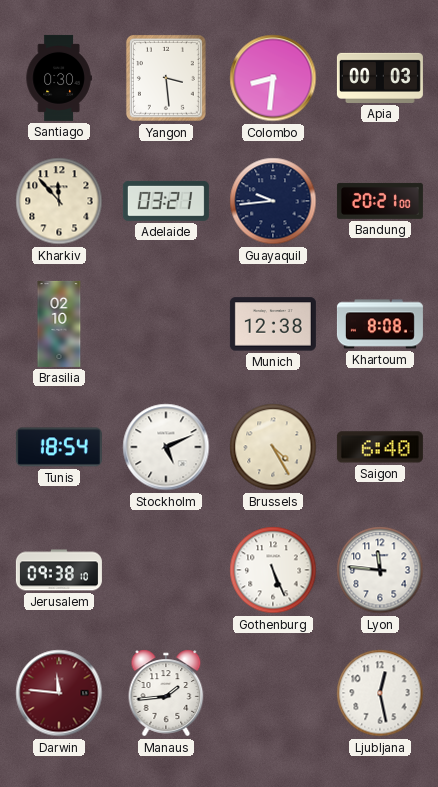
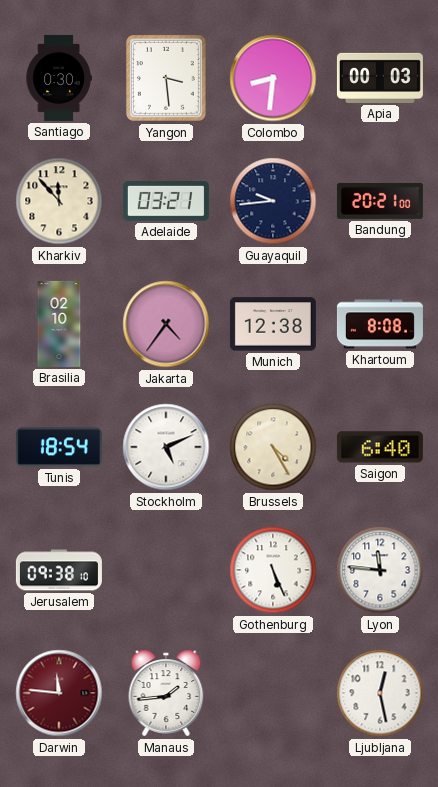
Jakarta: none -> 4:36
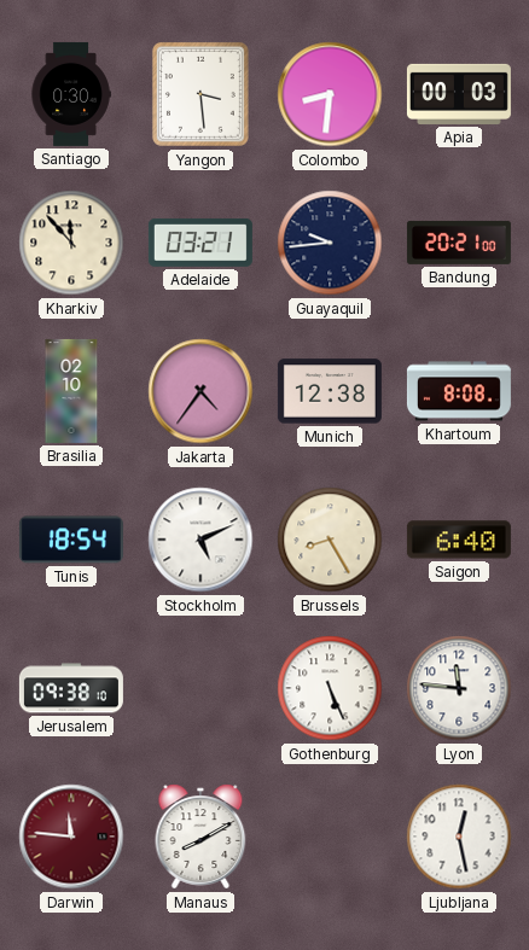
Brussels: 4:25 -> 8:25
Manaus: 1:44 -> 8:10
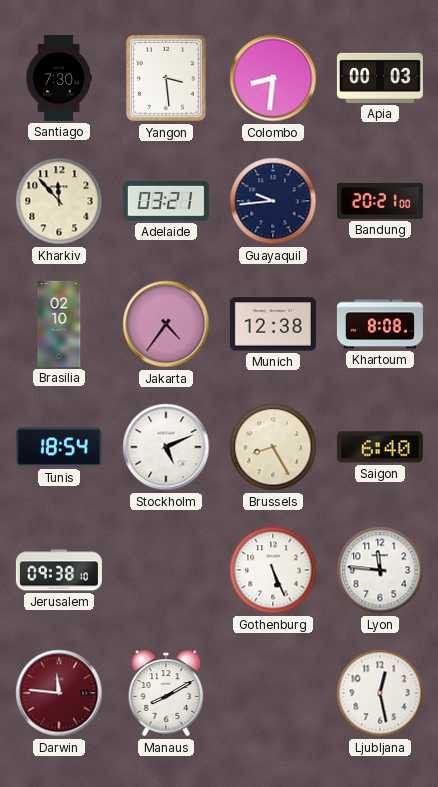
Santiago: 0:30 -> 7:30
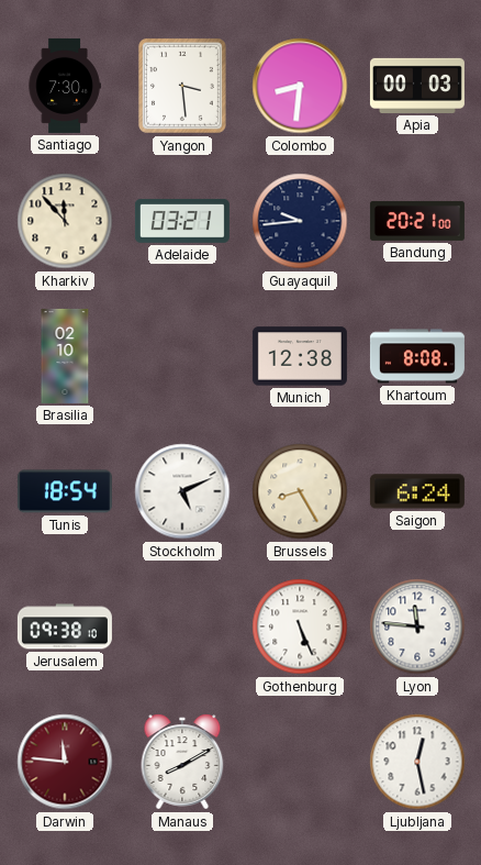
Jakarta: 4:36 -> none
Saigon: 6:40 -> 6:24
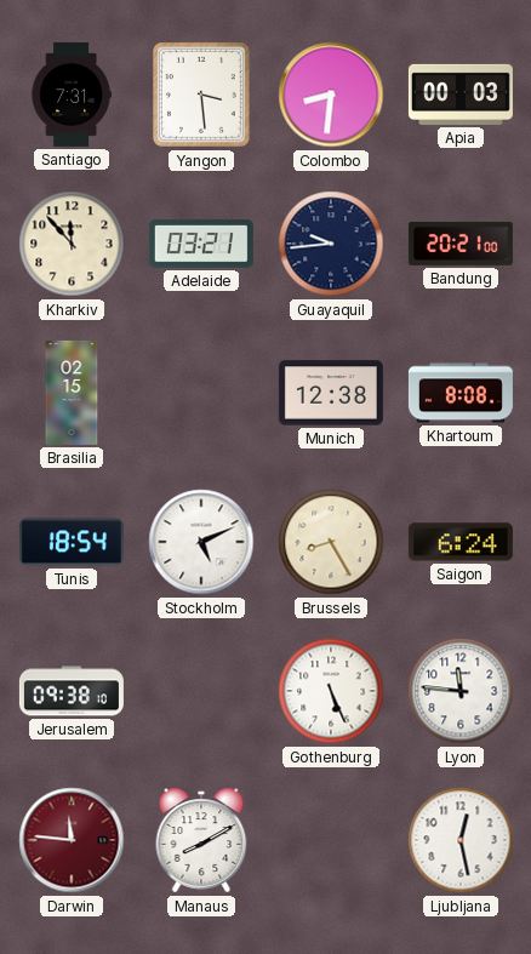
Santiago: 7:30 -> 7:31
Brasilia: 02:10 -> 02:15
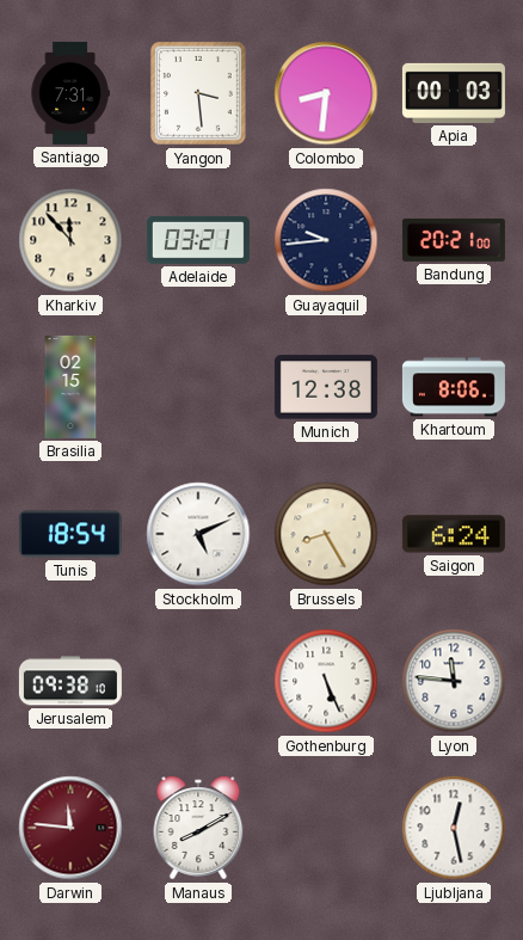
Khartoum: 8:08 -> 8:06
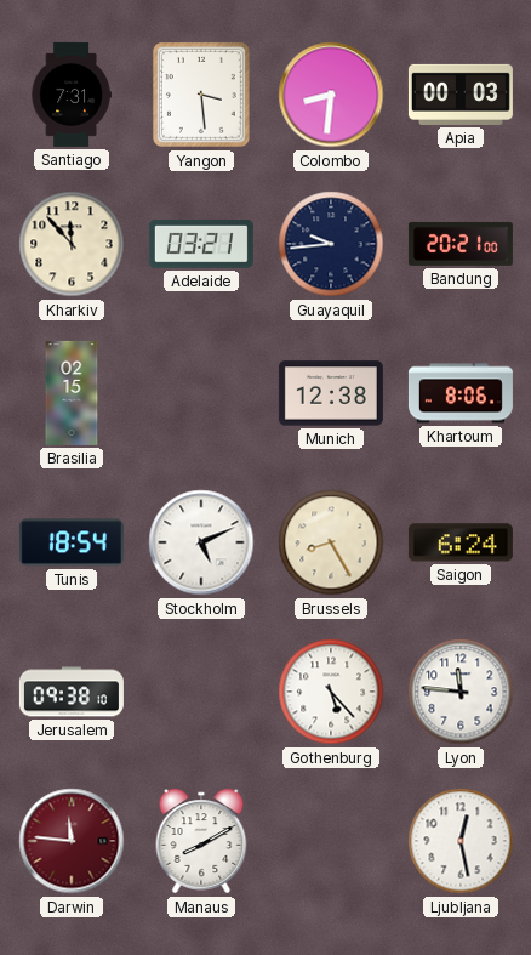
Gothenburg: 5:26 -> 5:23
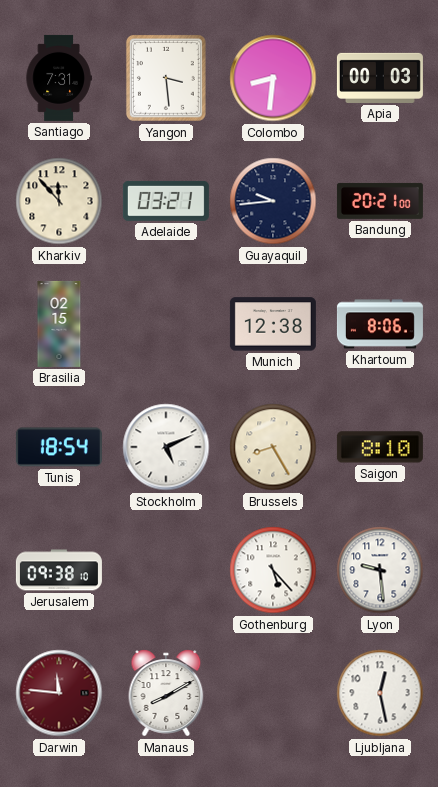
Saigon: 6:24 -> 8:10
Lyon: 11:46 -> 9:29
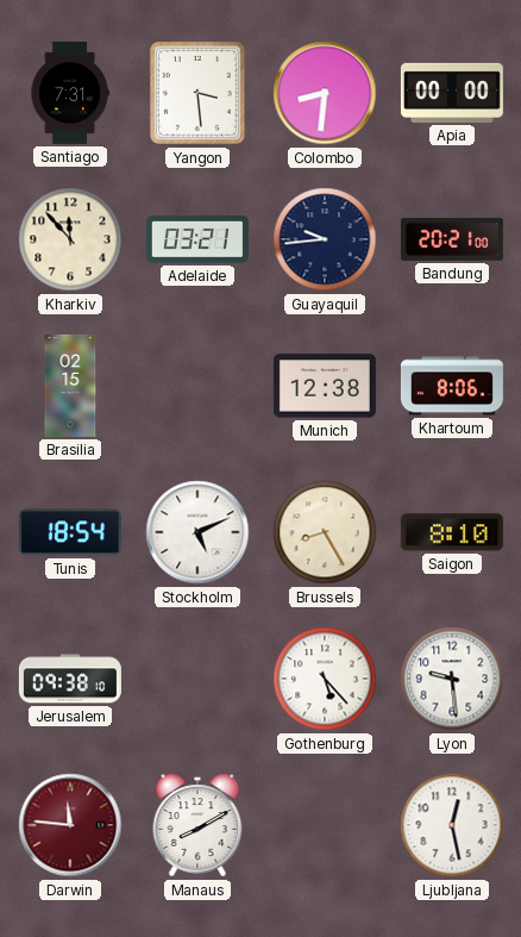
Apia: 00:03 -> 00:00
